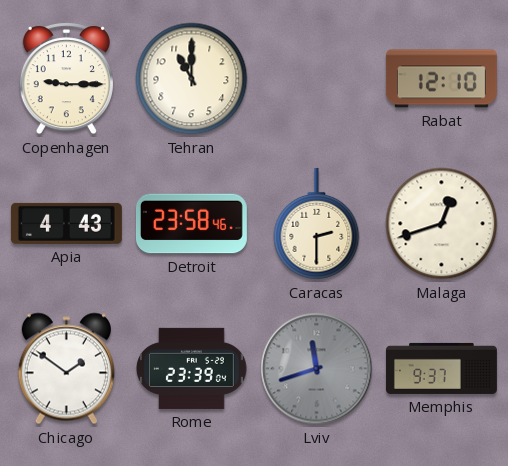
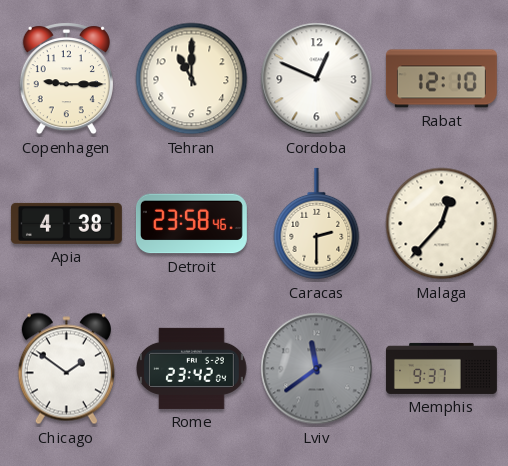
Cordoba: none -> 12:49
Apia: 4:43 -> 4:38
Malaga: 12:42 -> 12:37
Rome: 23:39 -> 23:42
Lviv: 11:42 -> 11:39
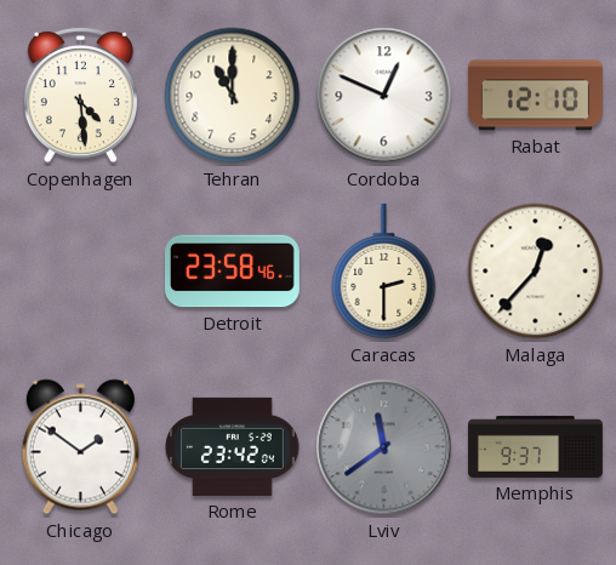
Copenhagen: 9:15 -> 4:29
Apia: 4:38 -> none
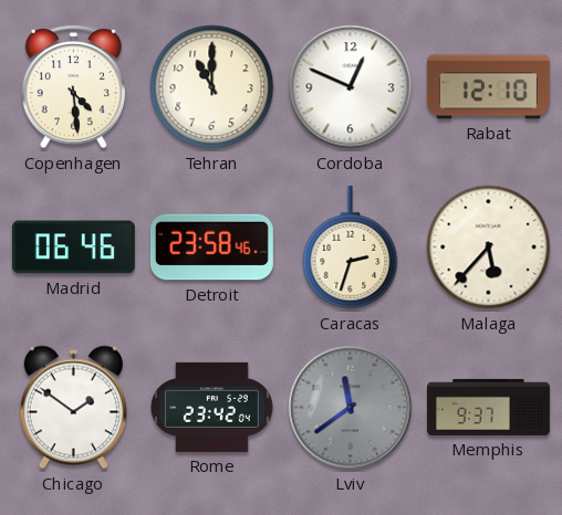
Madrid: none -> 06:46
Caracas: 2:30 -> 2:33
Malaga: 12:37 -> 5:37
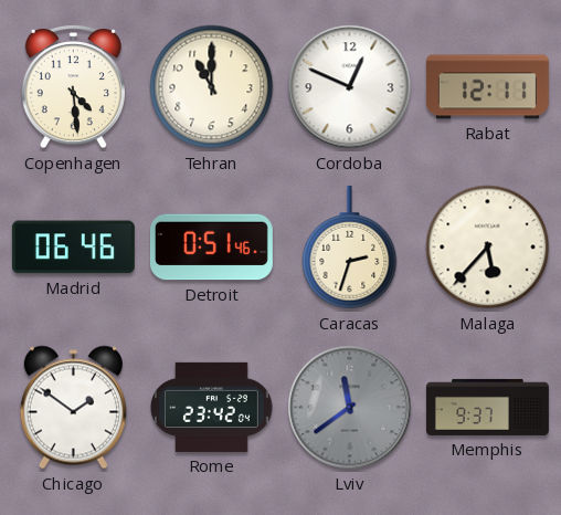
Rabat: 12:10 -> 12:11
Detroit: 23:58 -> 0:51
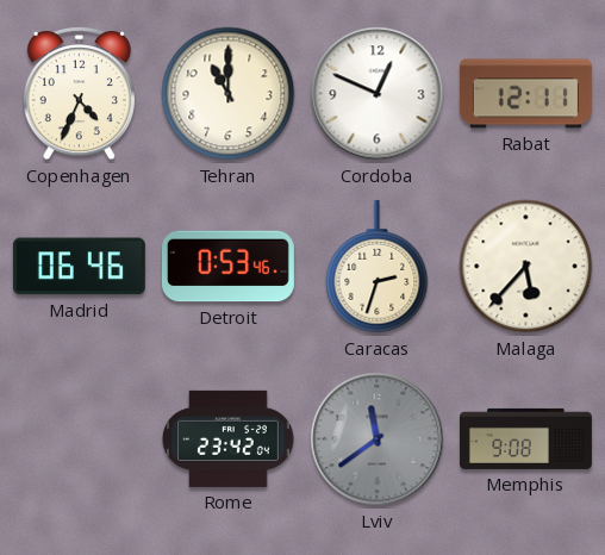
Copenhagen: 4:29 -> 4:34
Detroit: 0:51 -> 0:53
Chicago: 1:51 -> none
Memphis: 9:37 -> 9:08
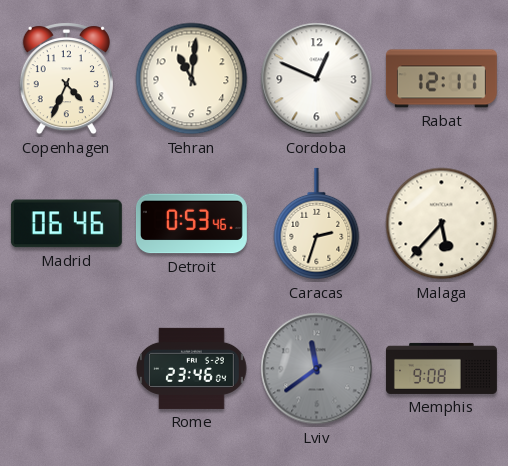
Tehran: 11:00 -> 11:01
Rome: 23:42 -> 23:46
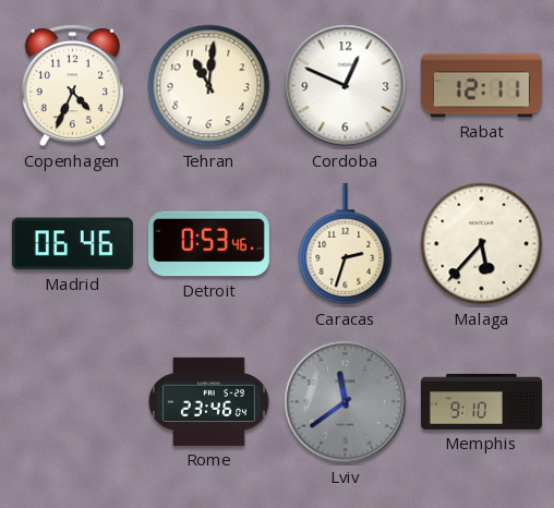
Memphis: 9:08 -> 9:10
